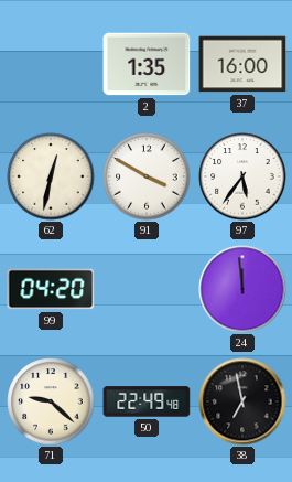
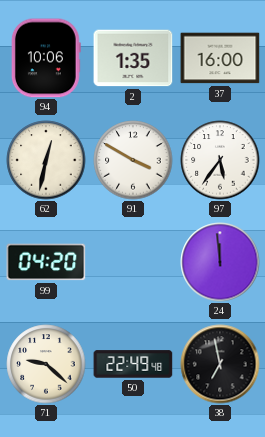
94: none -> 10:06
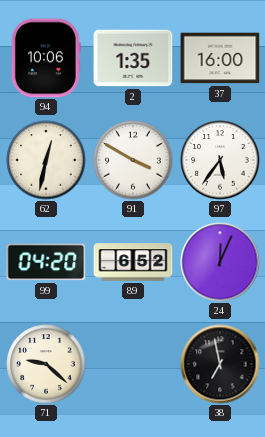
89: none -> 6:52
24: 11:59 -> 12:04
50: 22:49 -> none
